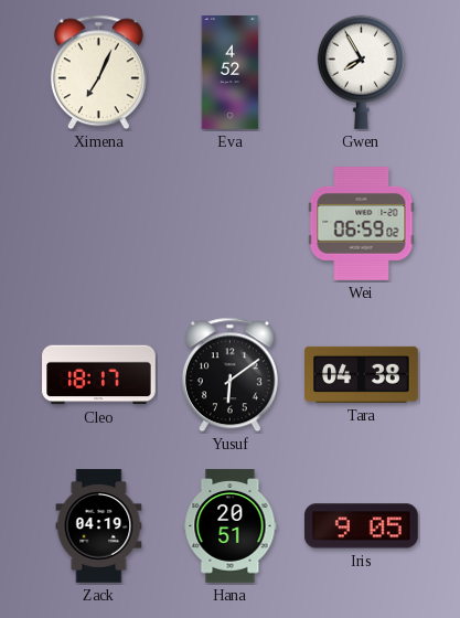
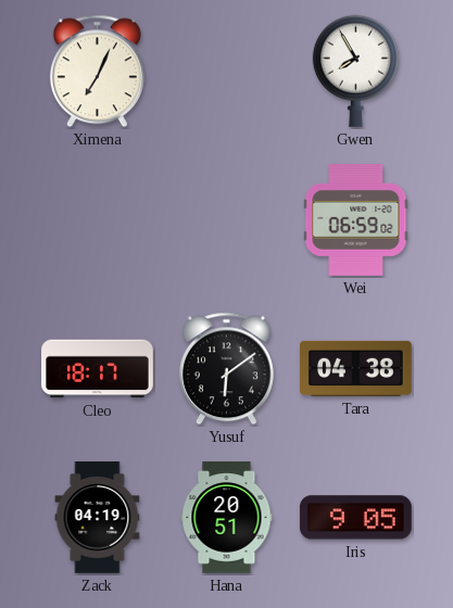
Eva: 4:52 -> none
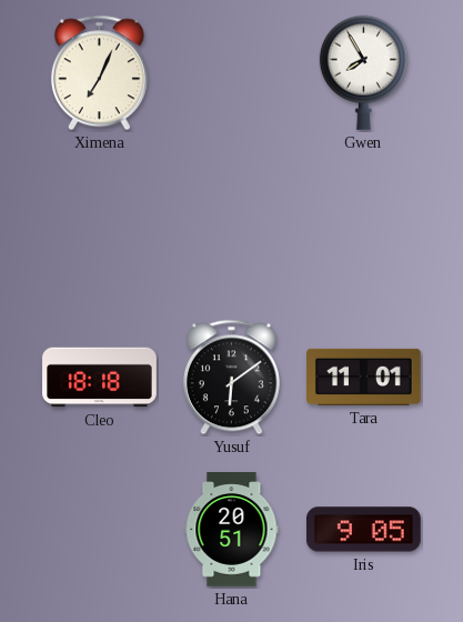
Wei: 06:59 -> none
Cleo: 18:17 -> 18:18
Tara: 04:38 -> 11:01
Zack: 04:19 -> none
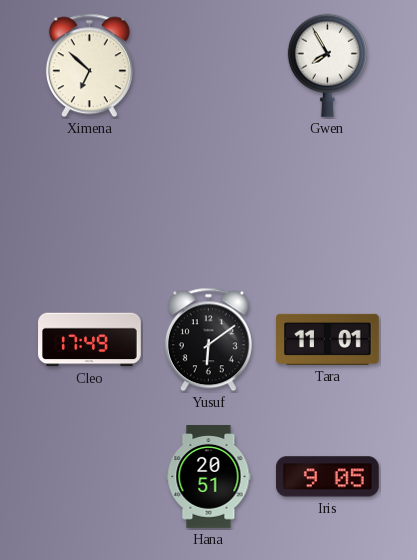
Ximena: 7:04 -> 6:52
Cleo: 18:18 -> 17:49
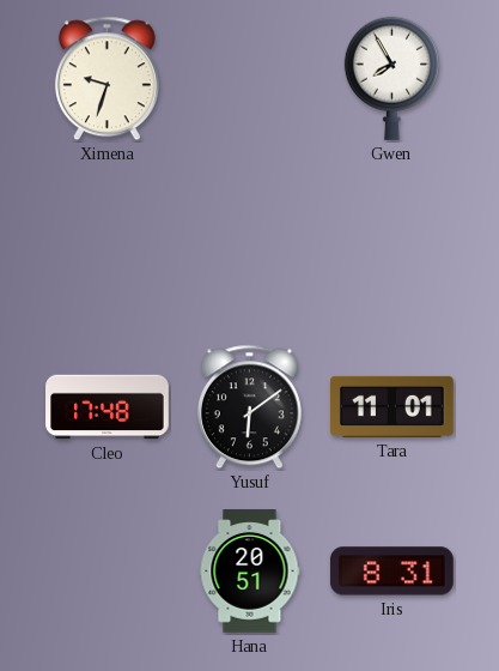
Ximena: 6:52 -> 9:33
Cleo: 17:49 -> 17:48
Iris: 9:05 -> 8:31
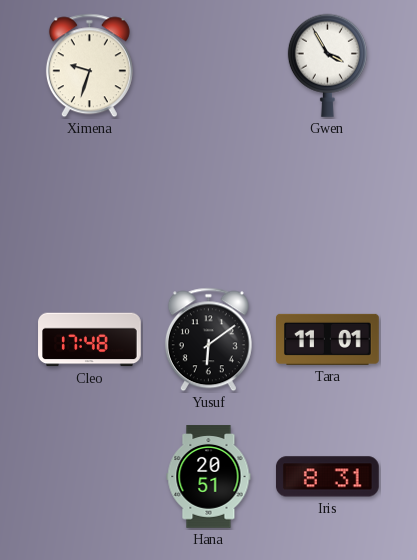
Gwen: 7:55 -> 3:55
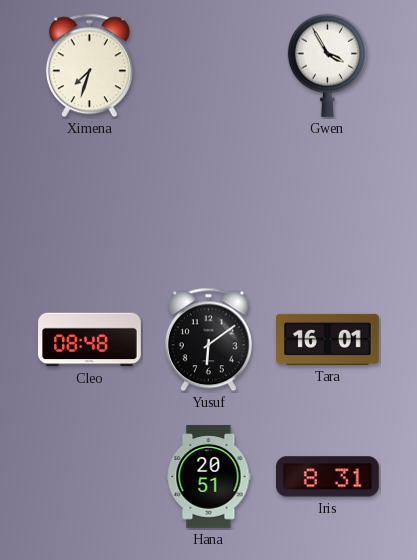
Ximena: 9:33 -> 7:33
Cleo: 17:48 -> 08:48
Tara: 11:01 -> 16:01
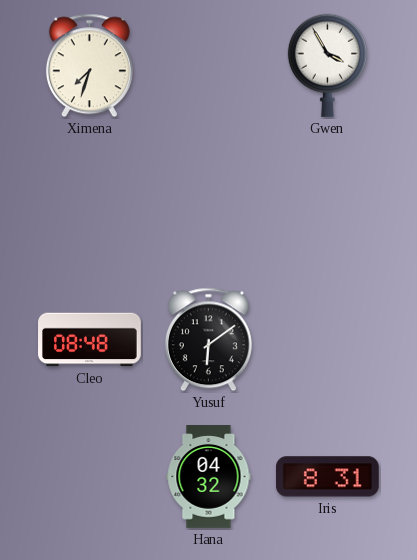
Tara: 16:01 -> none
Hana: 20:51 -> 04:32
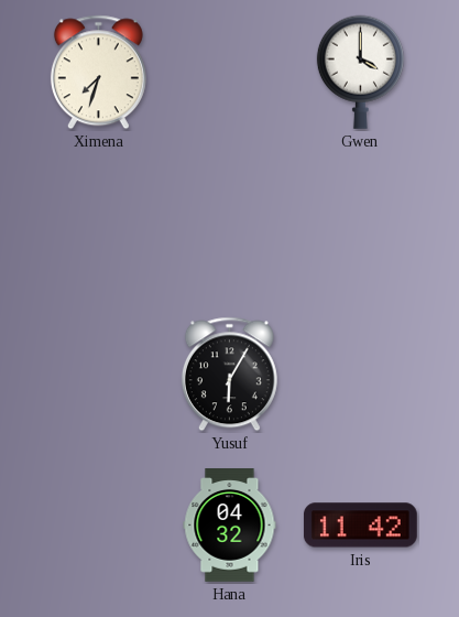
Gwen: 3:55 -> 4:00
Cleo: 08:48 -> none
Yusuf: 6:09 -> 6:05
Iris: 8:31 -> 11:42
